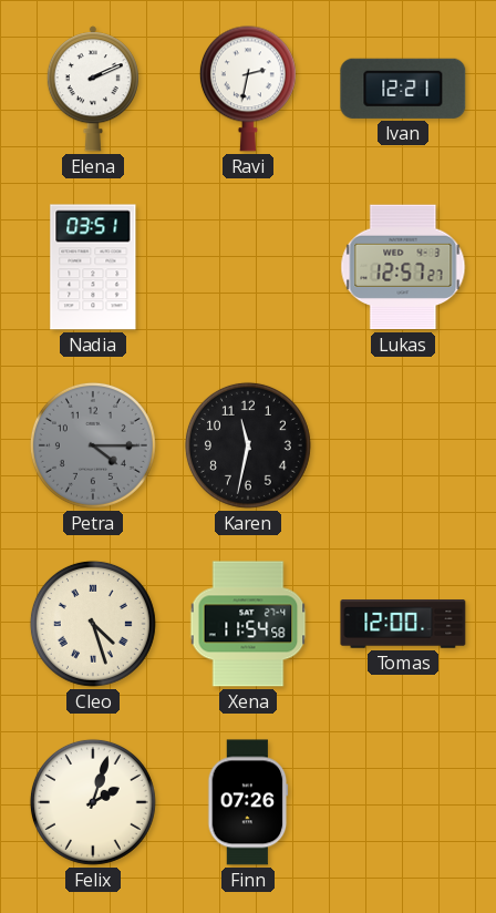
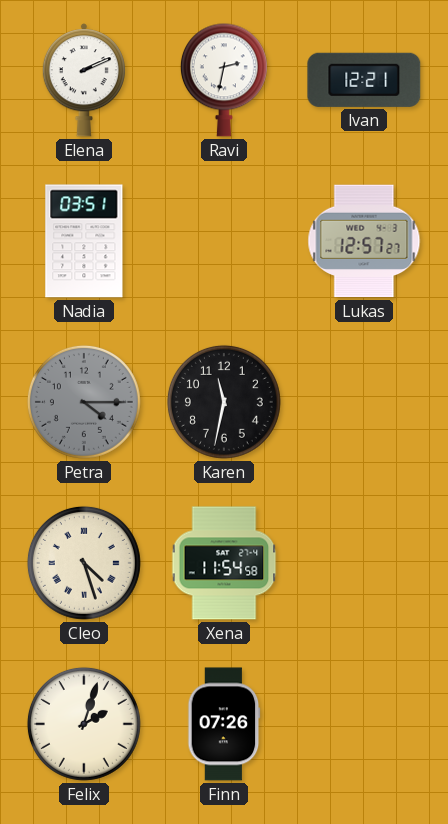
Tomas: 12:00 -> none
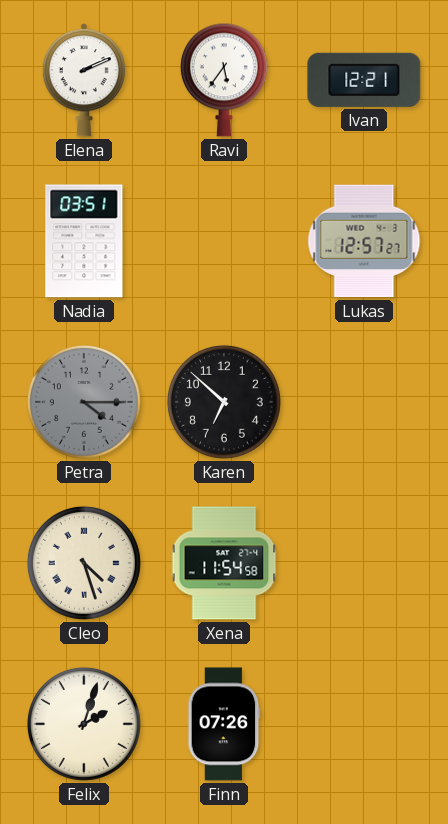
Ravi: 2:32 -> 5:36
Karen: 11:32 -> 6:52
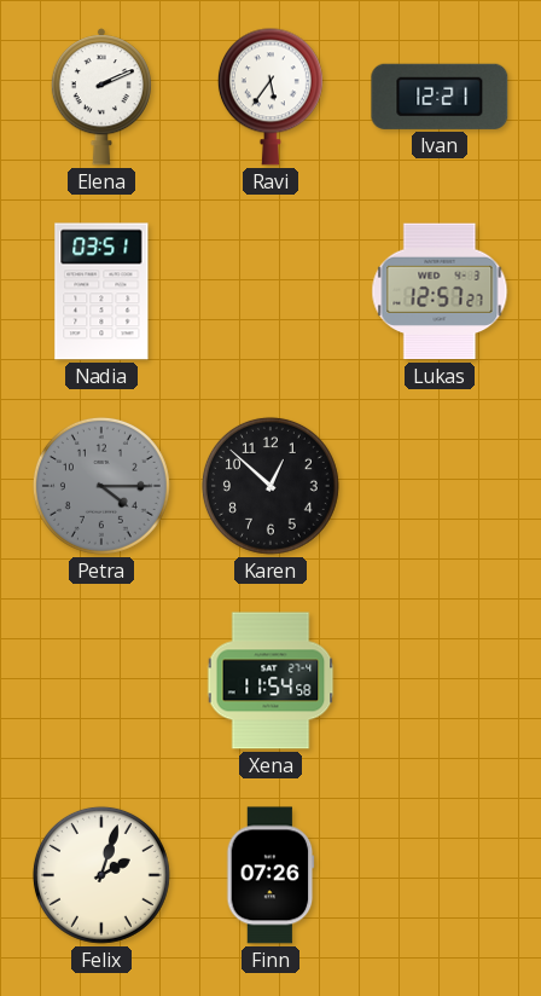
Karen: 6:52 -> 12:52
Cleo: 4:27 -> none
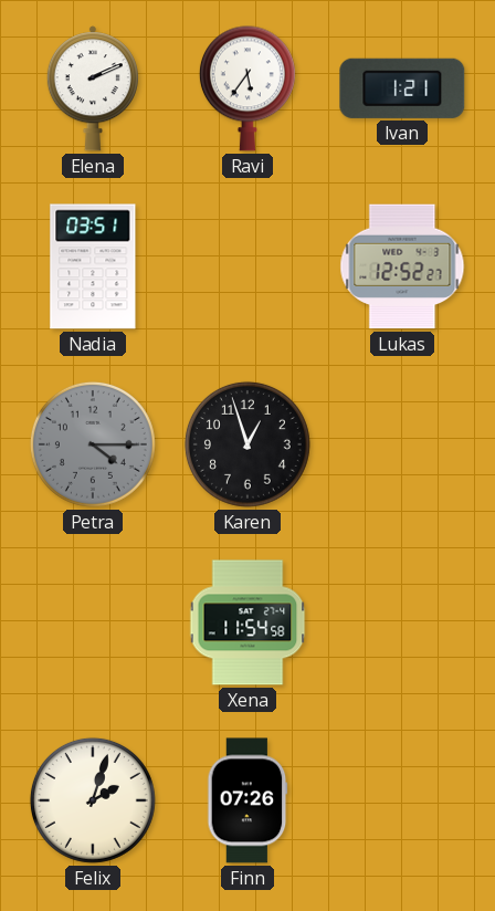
Ivan: 12:21 -> 1:21
Lukas: 12:57 -> 12:52
Karen: 12:52 -> 12:57
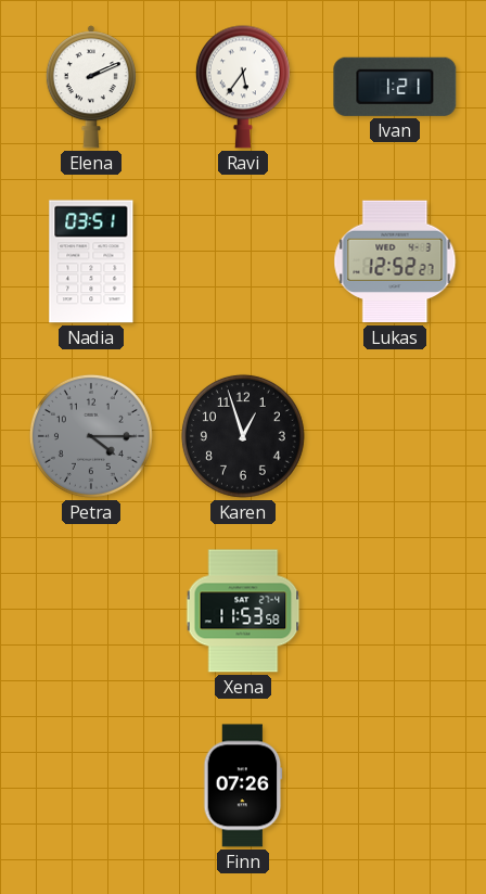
Xena: 11:54 -> 11:53
Felix: 2:03 -> none
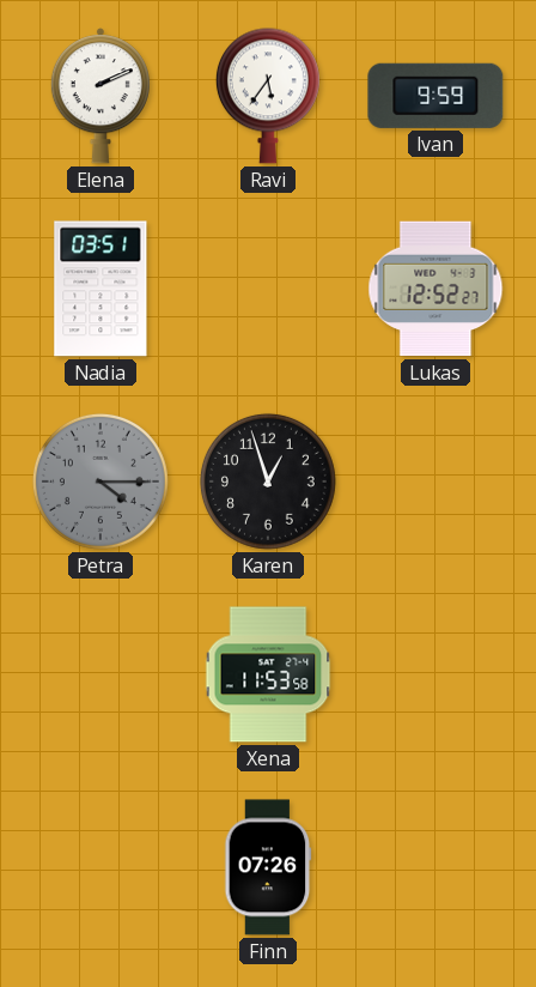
Ivan: 1:21 -> 9:59
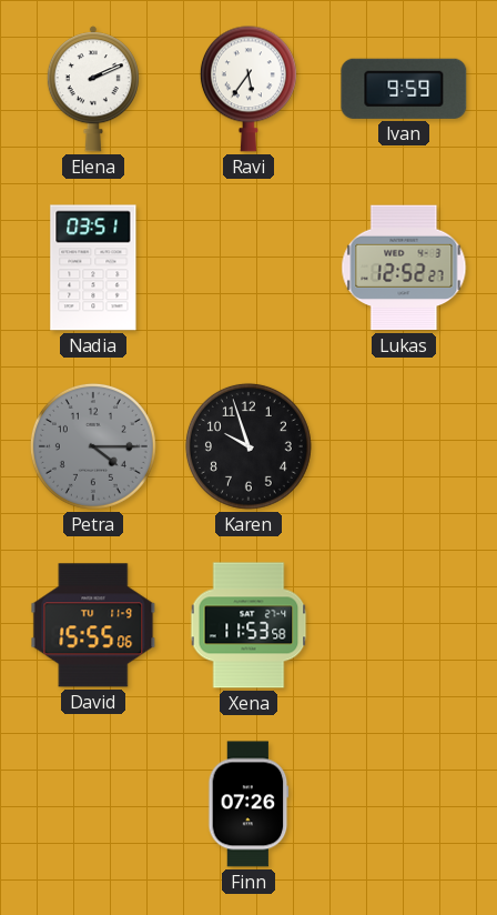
Karen: 12:57 -> 9:57
David: none -> 15:55
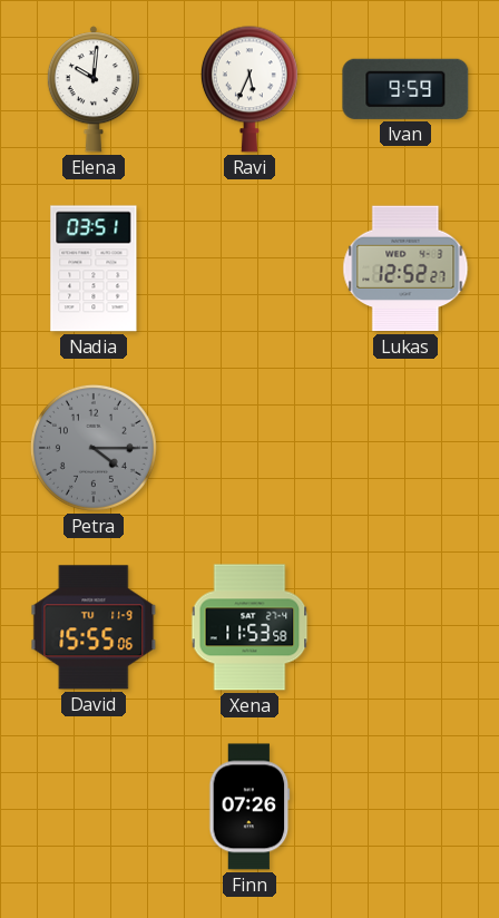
Elena: 2:11 -> 10:01
Ravi: 5:36 -> 5:34
Karen: 9:57 -> none
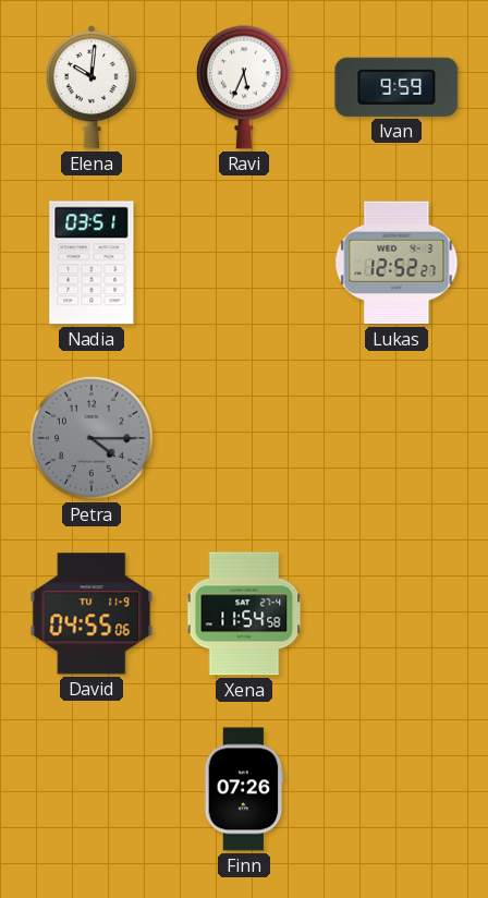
David: 15:55 -> 04:55
Xena: 11:53 -> 11:54
